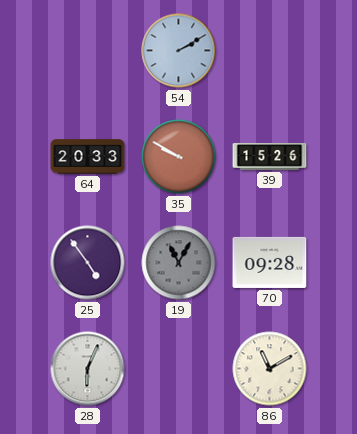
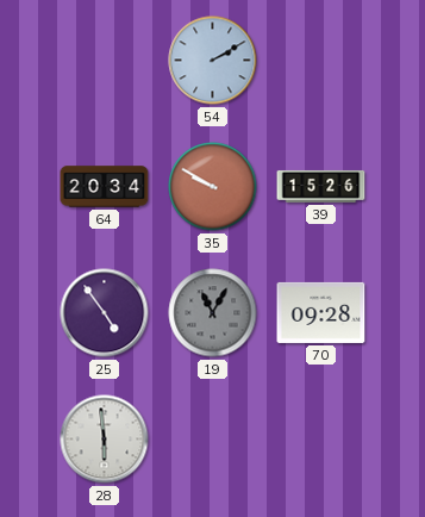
64: 20:33 -> 20:34
28: 6:04 -> 5:59
86: 11:10 -> none
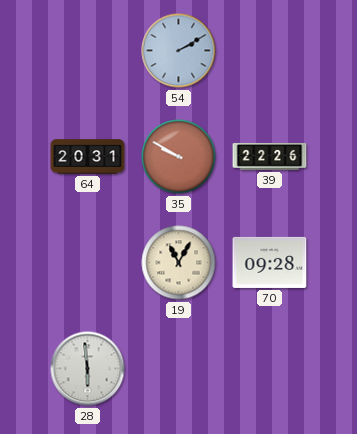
64: 20:34 -> 20:31
39: 15:26 -> 22:26
25: 4:54 -> none
19 dial: grey -> cream
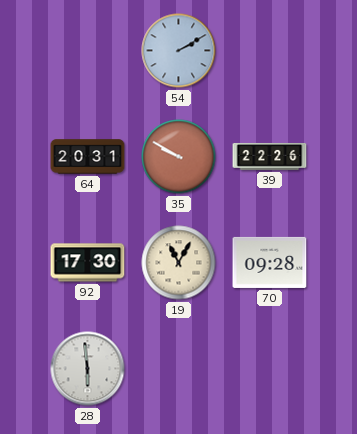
92: none -> 17:30
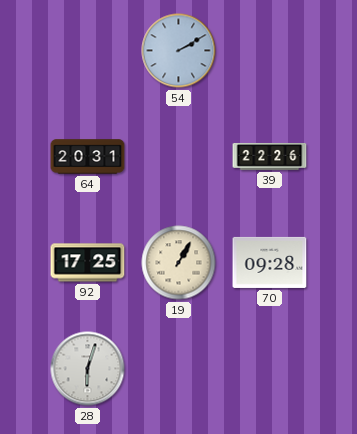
35: 9:50 -> none
92: 17:30 -> 17:25
19: 11:05 -> 1:05
28: 5:59 -> 6:03
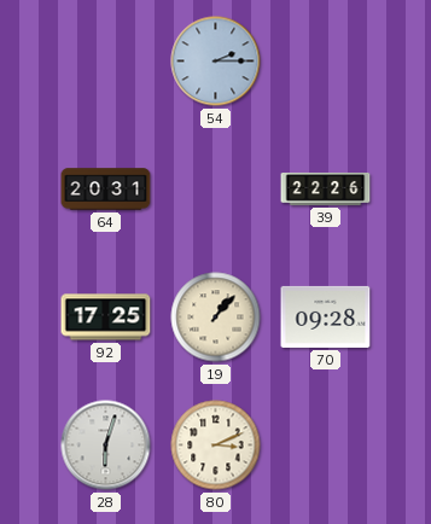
54: 2:10 -> 2:15
19: 1:05 -> 1:07
80: none -> 3:11
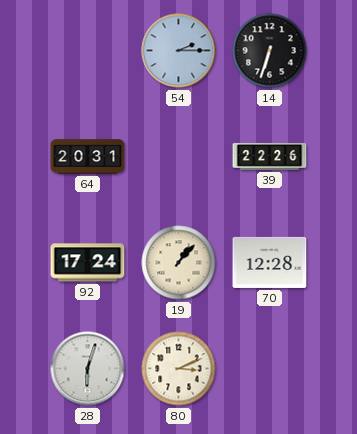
14: none -> 6:33
92: 17:25 -> 17:24
70: 09:28 -> 12:28
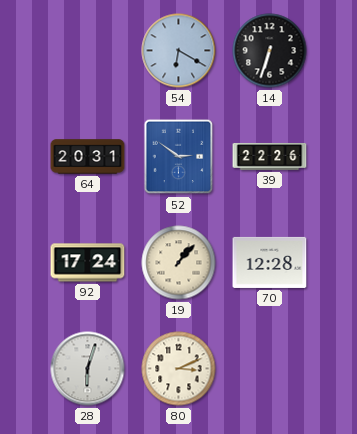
54: 2:15 -> 6:20
52: none -> 2:51
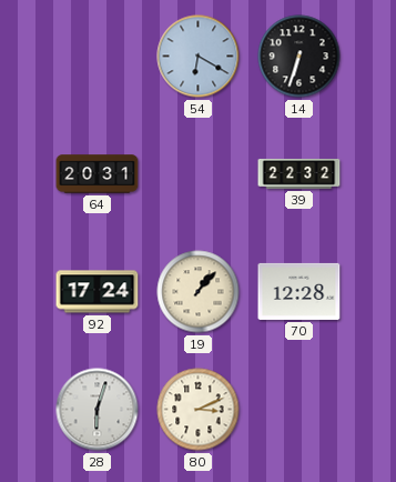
52: 2:51 -> none
39: 22:26 -> 22:32
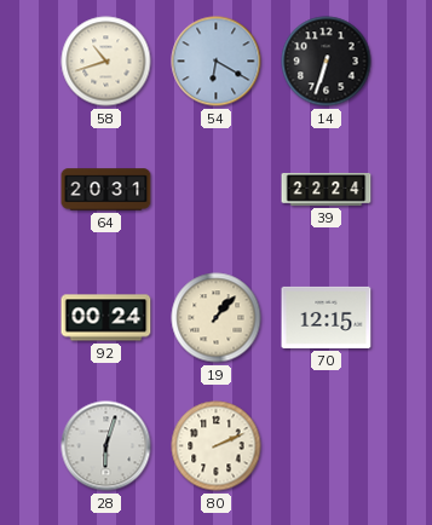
58: none -> 10:42
39: 22:32 -> 22:24
92: 17:24 -> 00:24
70: 12:28 -> 12:15
80: 3:11 -> 2:11
